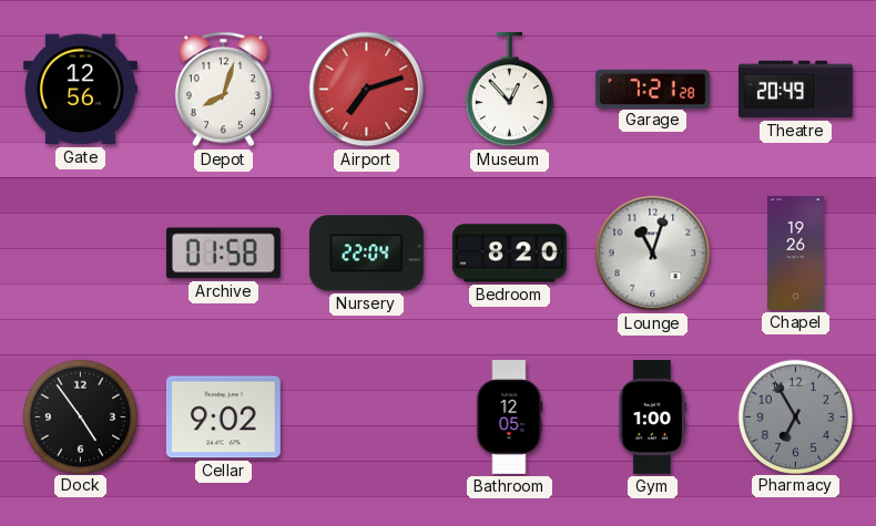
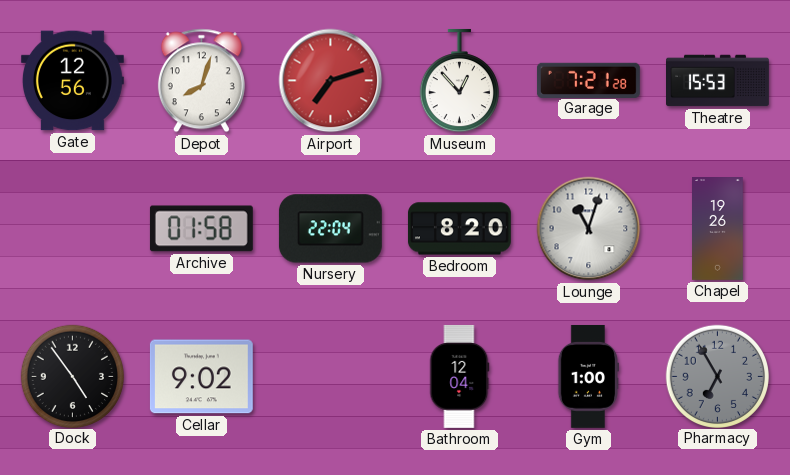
Theatre: 20:49 -> 15:53
Bathroom: 12:05 -> 12:04
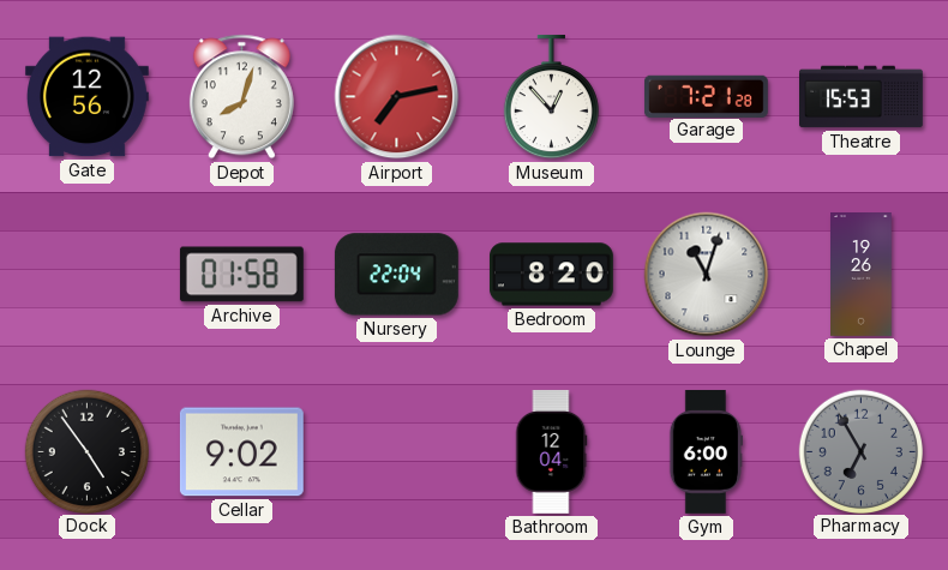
Airport: 7:12 -> 7:13
Gym: 1:00 -> 6:00
